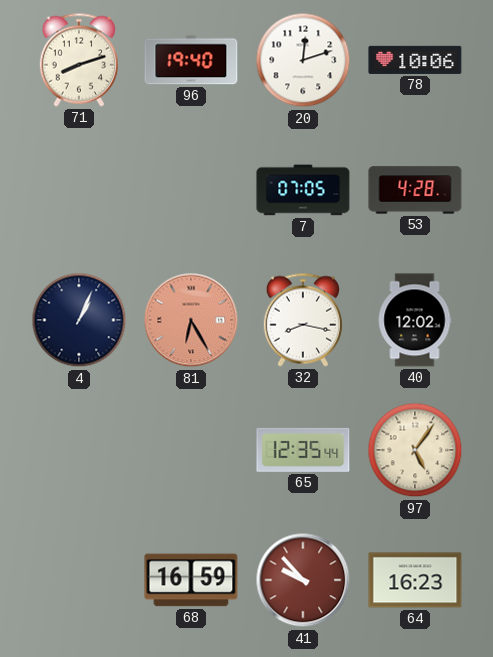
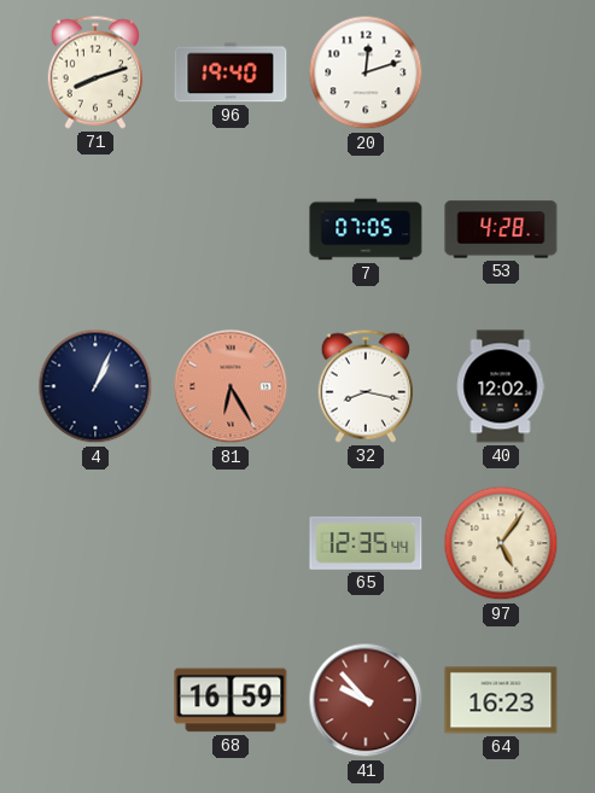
78: 10:06 -> none
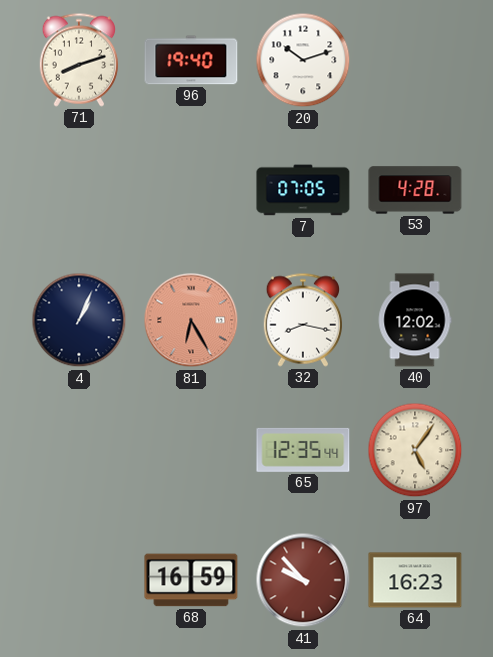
20: 12:12 -> 10:12
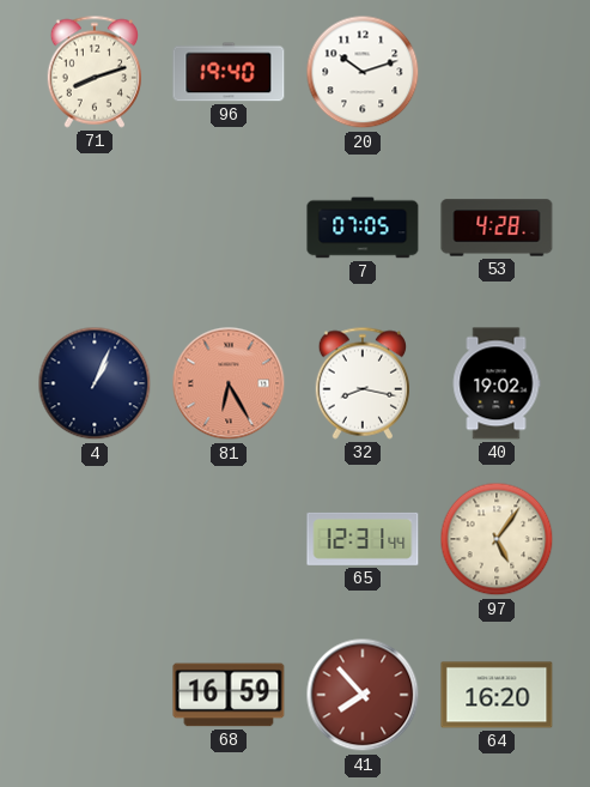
40: 12:02 -> 19:02
65: 12:35 -> 12:31
41: 9:53 -> 7:53
64: 16:23 -> 16:20
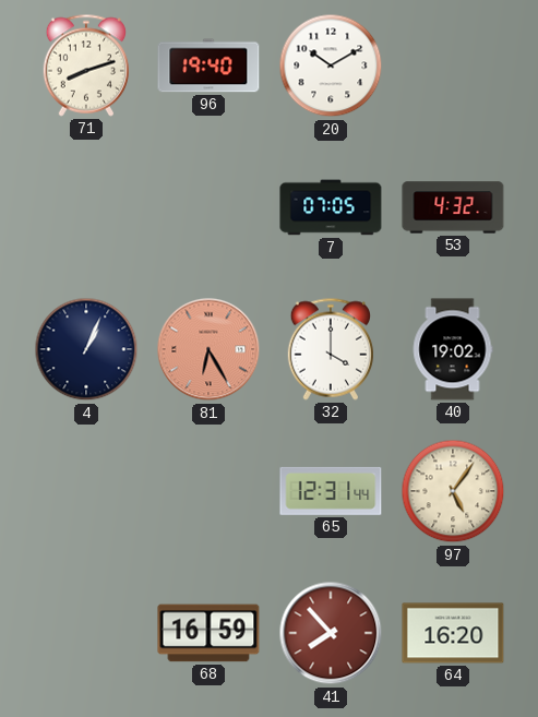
20: 10:12 -> 10:10
53: 4:28 -> 4:32
32: 8:17 -> 4:00
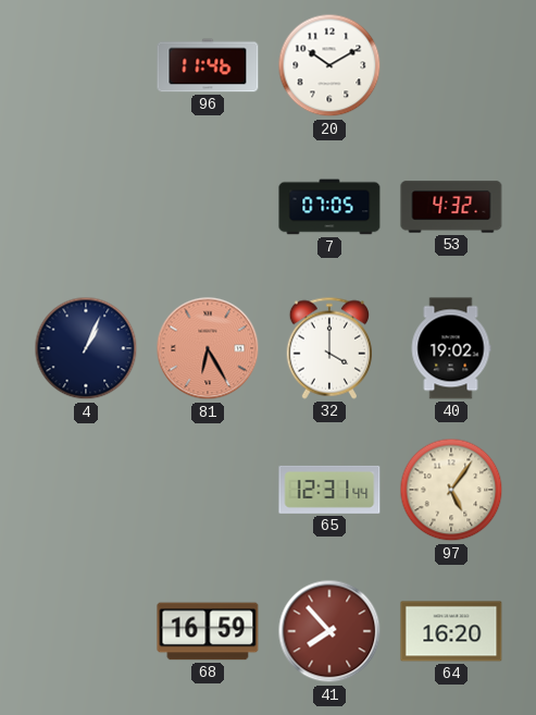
71: 8:12 -> none
96: 19:40 -> 11:46
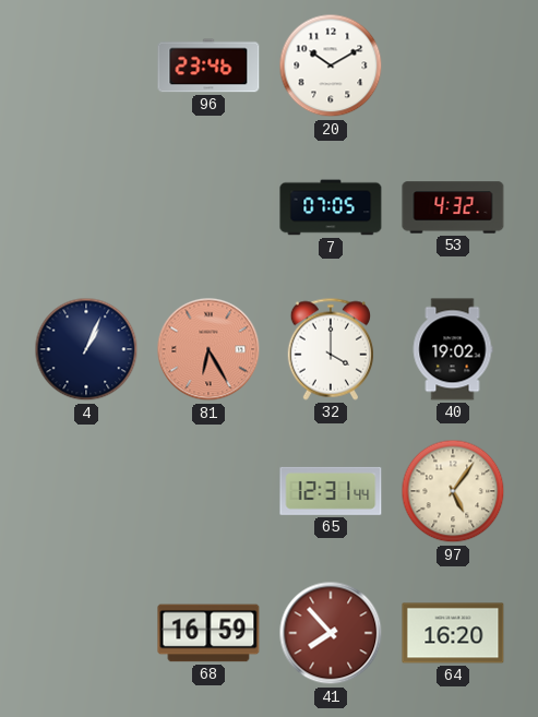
96: 11:46 -> 23:46
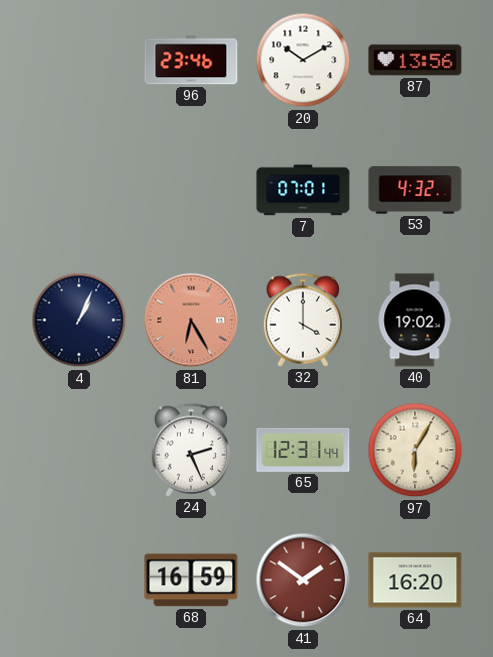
87: none -> 13:56
7: 07:05 -> 07:01
24: none -> 2:26
97: 5:06 -> 6:05
41: 7:53 -> 1:51
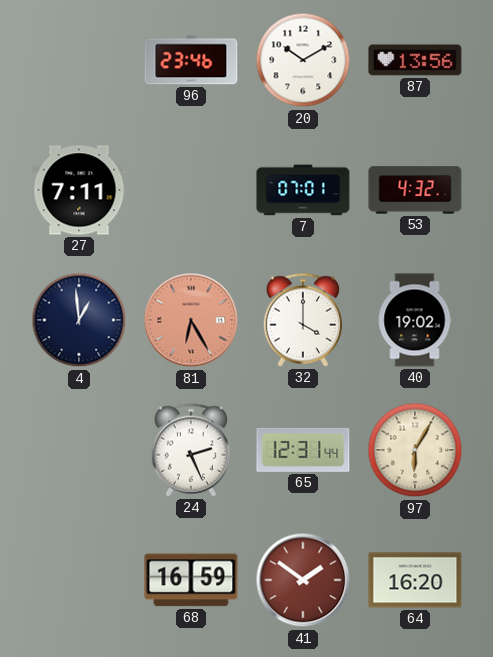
27: none -> 7:11
4: 1:04 -> 12:59
